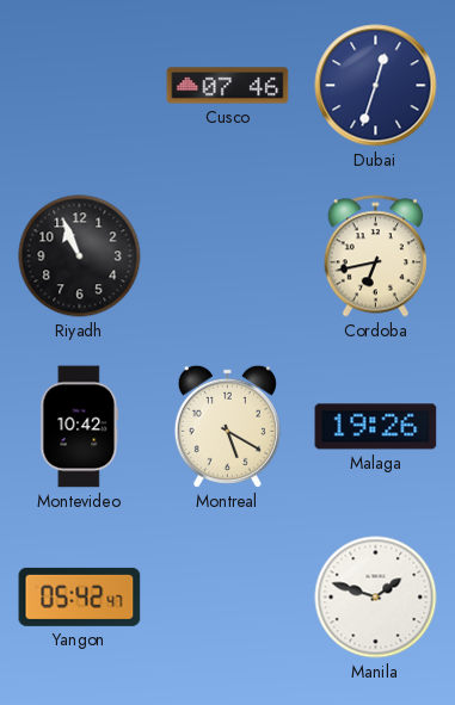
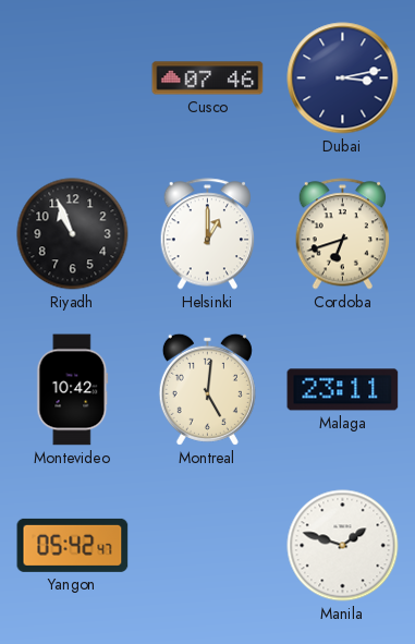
Dubai: 12:33 -> 3:13
Helsinki: none -> 1:00
Cordoba: 6:43 -> 6:42
Montreal: 5:20 -> 5:01
Malaga: 19:26 -> 23:11
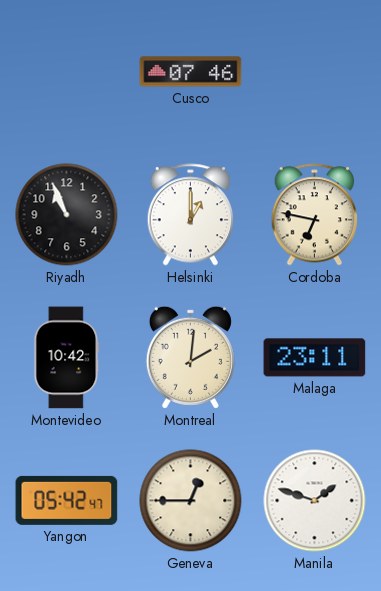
Dubai: 3:13 -> none
Cordoba: 6:42 -> 6:47
Montreal: 5:01 -> 2:01
Geneva: none -> 12:45
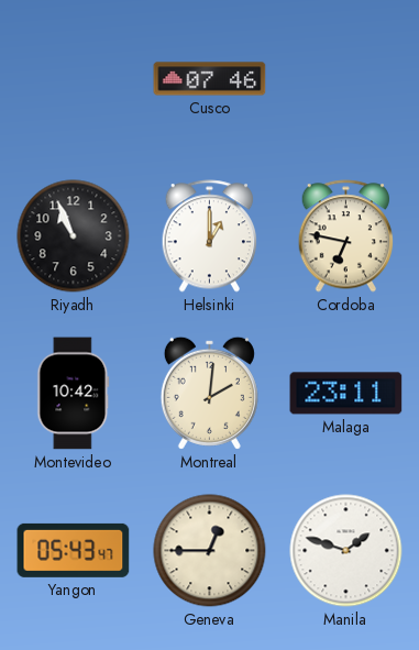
Yangon: 05:42 -> 05:43
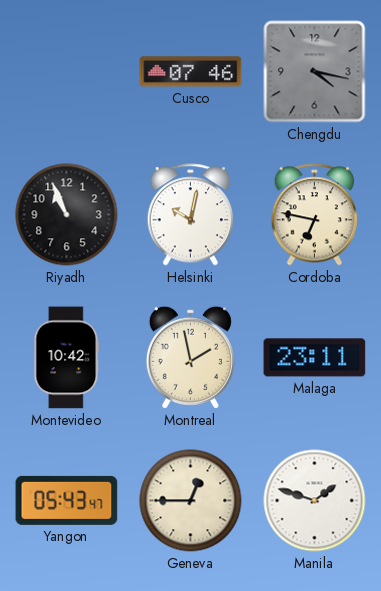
Chengdu: none -> 4:17
Helsinki: 1:00 -> 10:02
Montreal: 2:01 -> 1:58
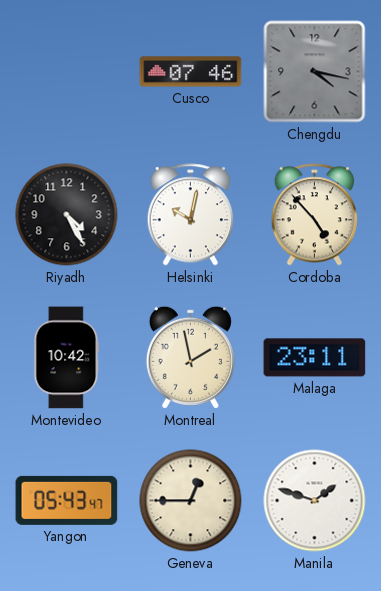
Riyadh: 10:56 -> 4:25
Cordoba: 6:47 -> 4:53
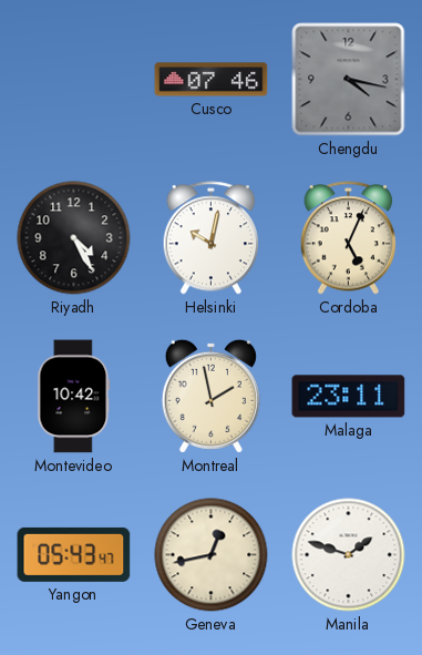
Cordoba: 4:53 -> 5:04
Geneva: 12:45 -> 12:43
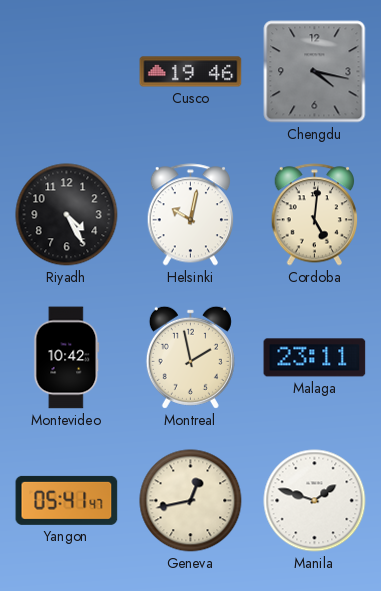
Cusco: 07:46 -> 19:46
Cordoba: 5:04 -> 5:01
Yangon: 05:43 -> 05:41
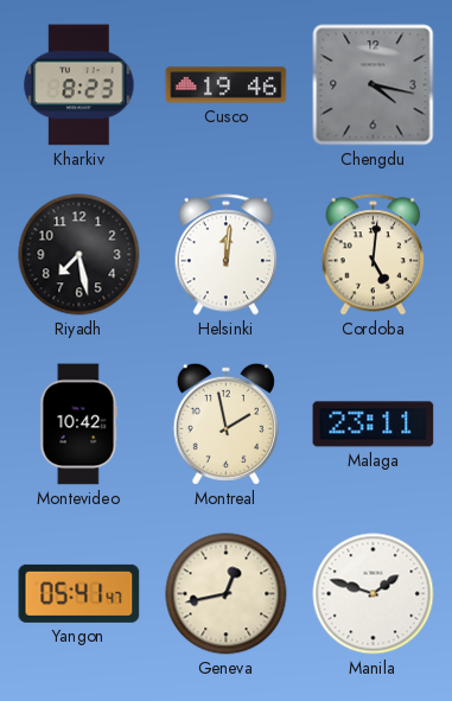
Kharkiv: none -> 8:23
Riyadh: 4:25 -> 7:28
Helsinki: 10:02 -> 12:01
